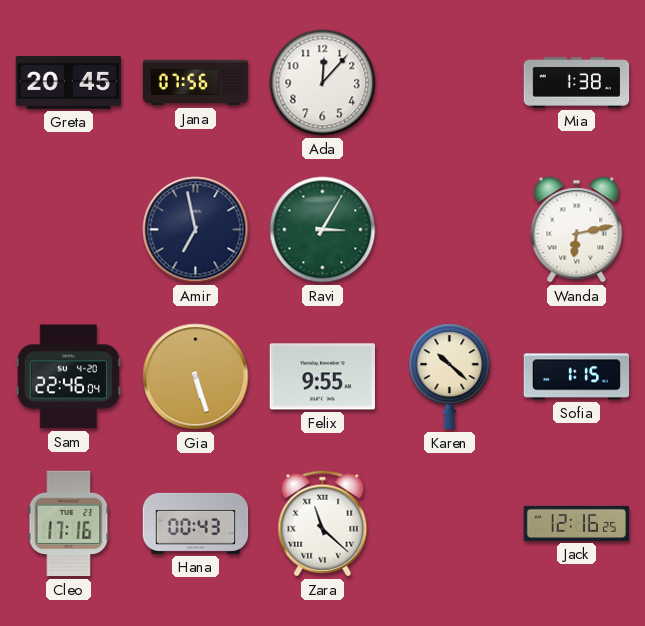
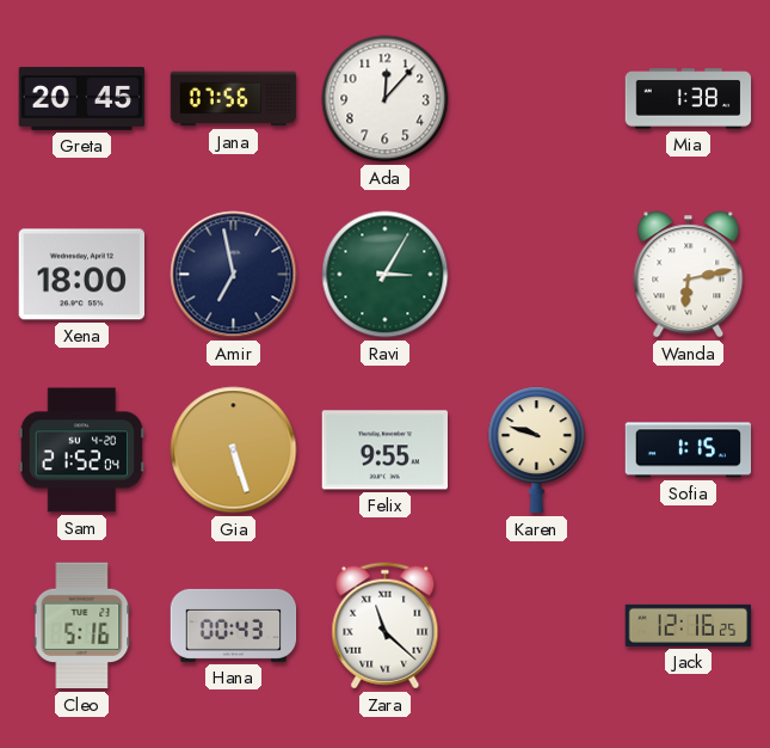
Xena: none -> 18:00
Sam: 22:46 -> 21:52
Karen: 10:22 -> 9:48
Cleo: 17:16 -> 5:16
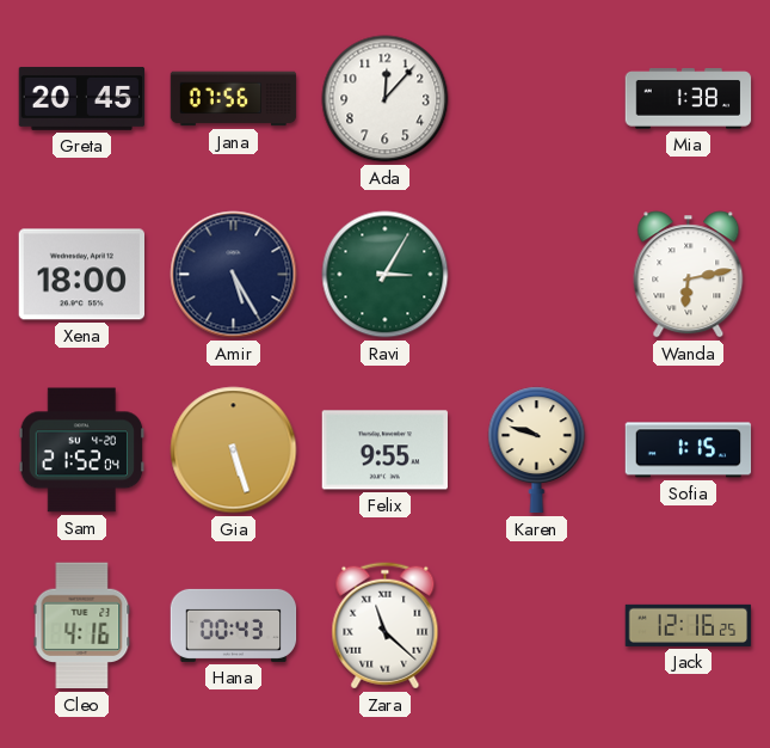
Amir: 6:58 -> 5:25
Cleo: 5:16 -> 4:16
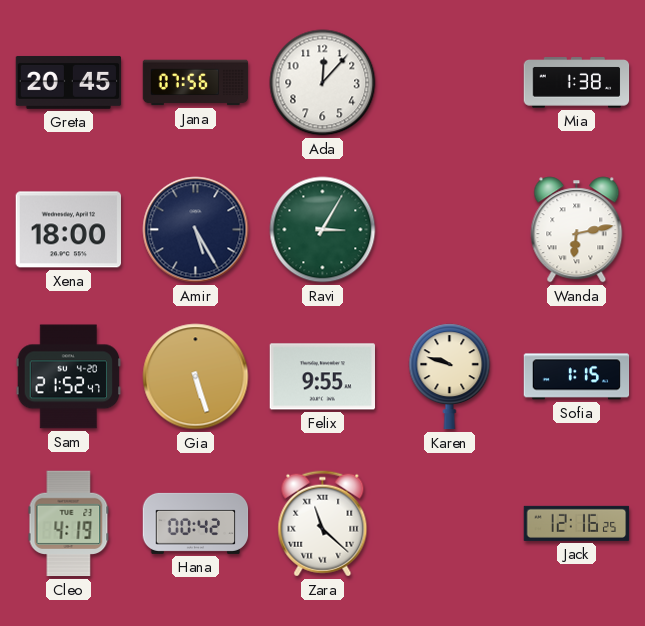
Sam: 21:52:04 -> 21:52:47
Cleo: 4:16 -> 4:19
Hana: 00:43 -> 00:42
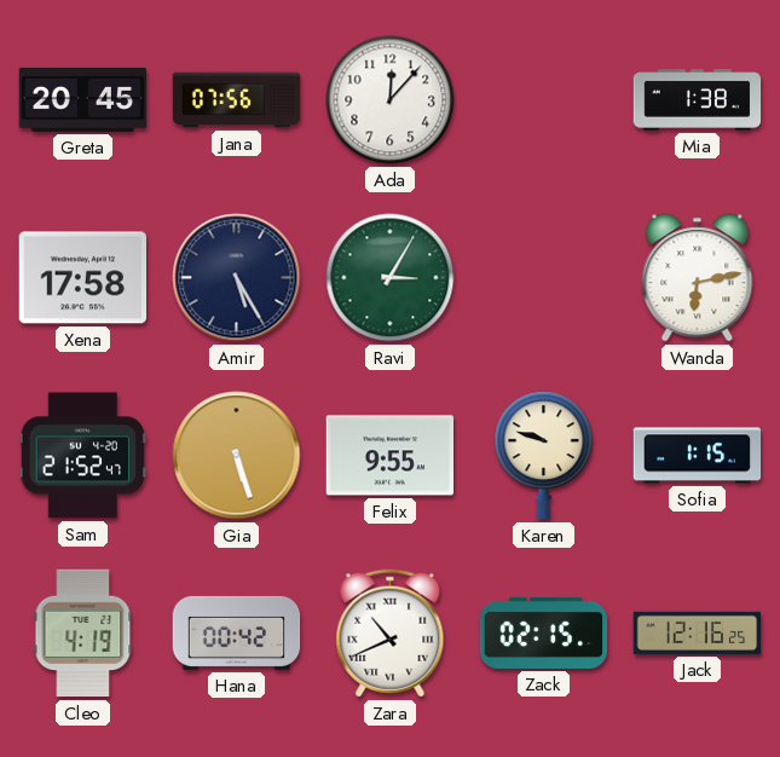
Xena: 18:00 -> 17:58
Zara: 11:22 -> 10:41
Zack: none -> 02:15
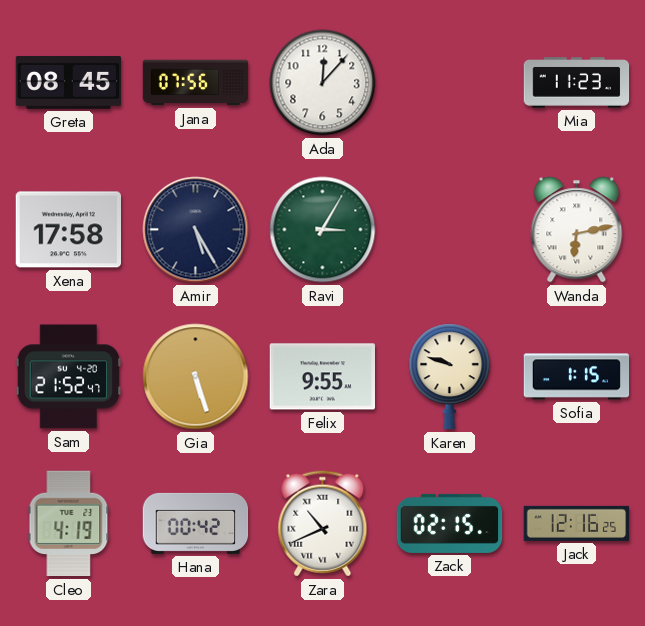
Greta: 20:45 -> 08:45
Mia: 1:38 -> 11:23
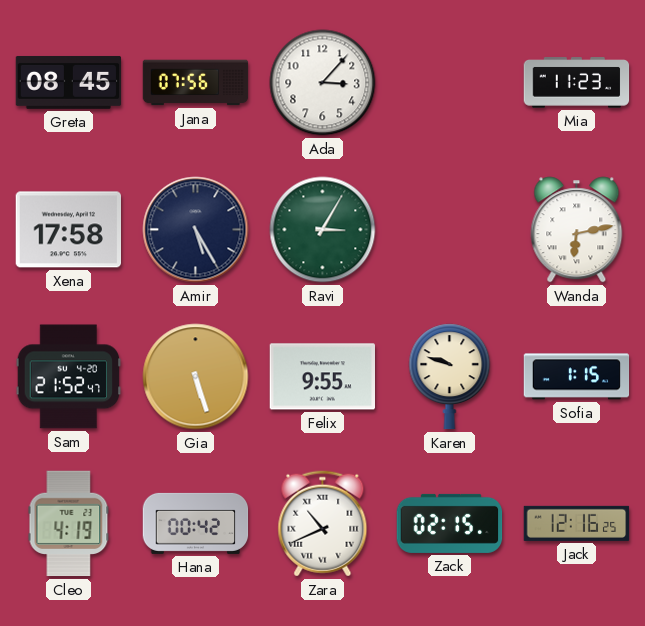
Ada: 12:07 -> 3:07
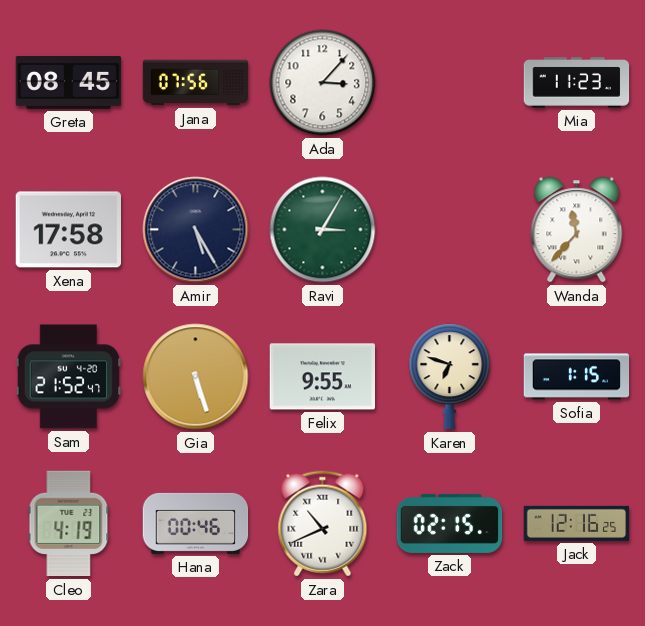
Wanda: 6:13 -> 11:37
Karen: 9:48 -> 6:48
Hana: 00:42 -> 00:46
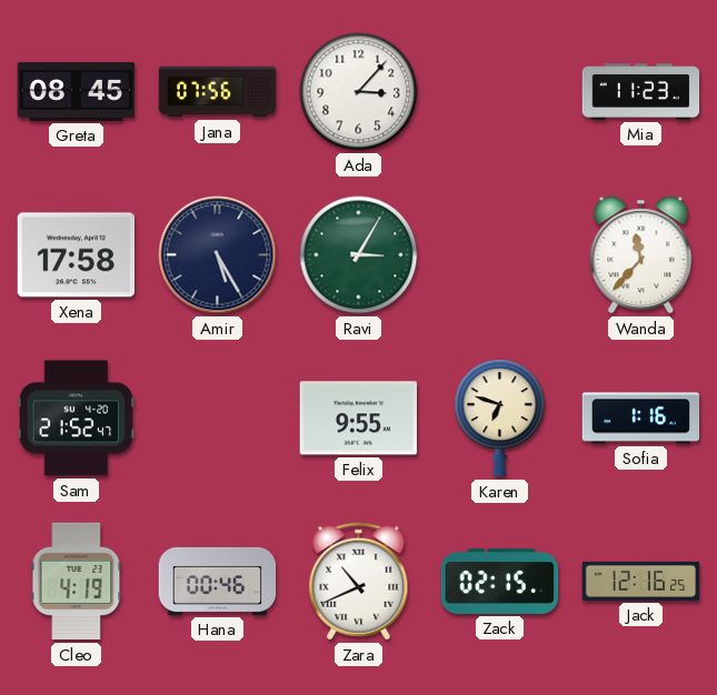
Gia: 5:27 -> none
Sofia: 1:15 -> 1:16
